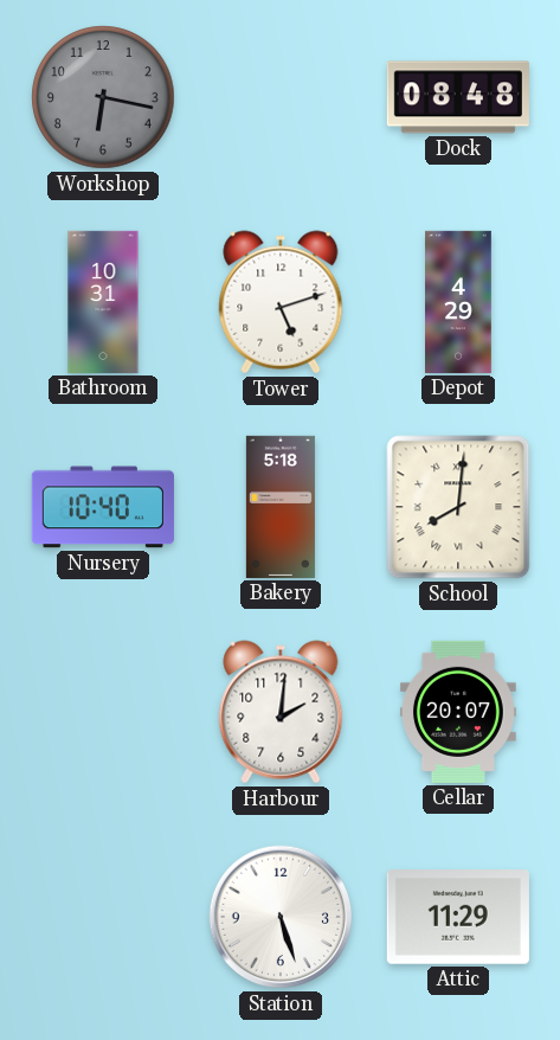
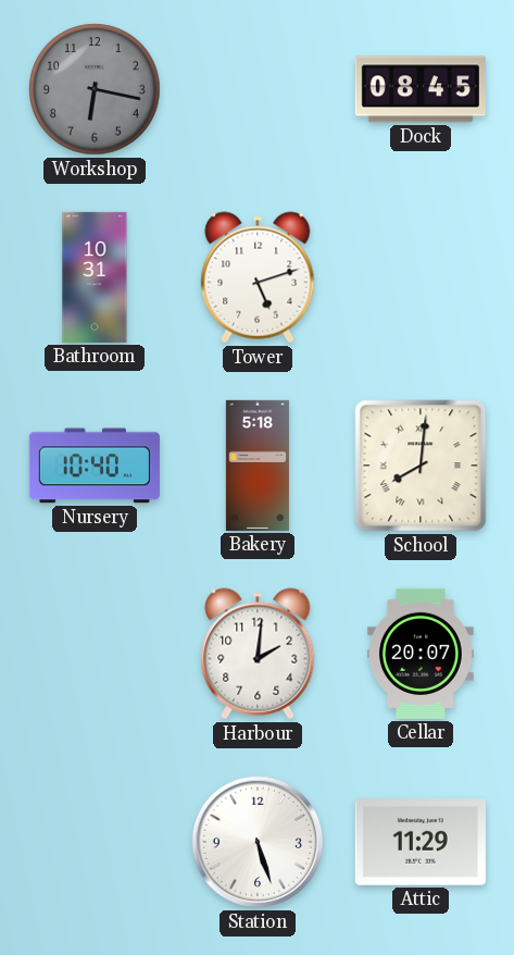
Dock: 08:48 -> 08:45
Depot: 4:29 -> none
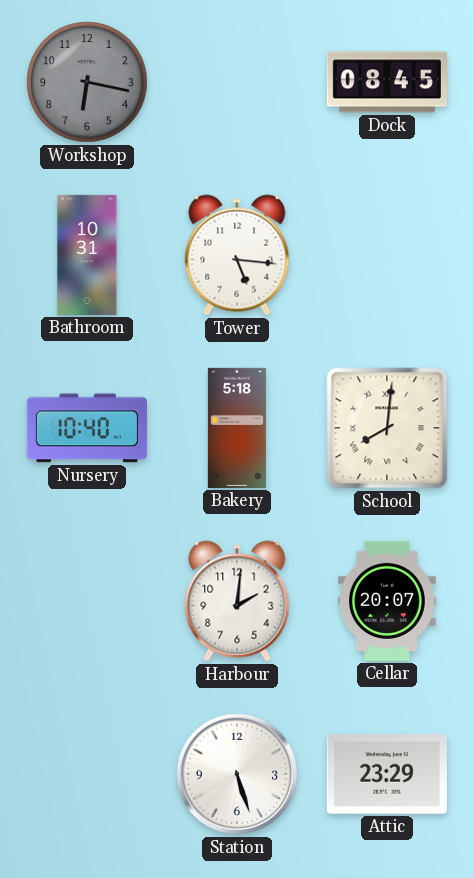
Tower: 5:12 -> 5:16
Attic: 11:29 -> 23:29
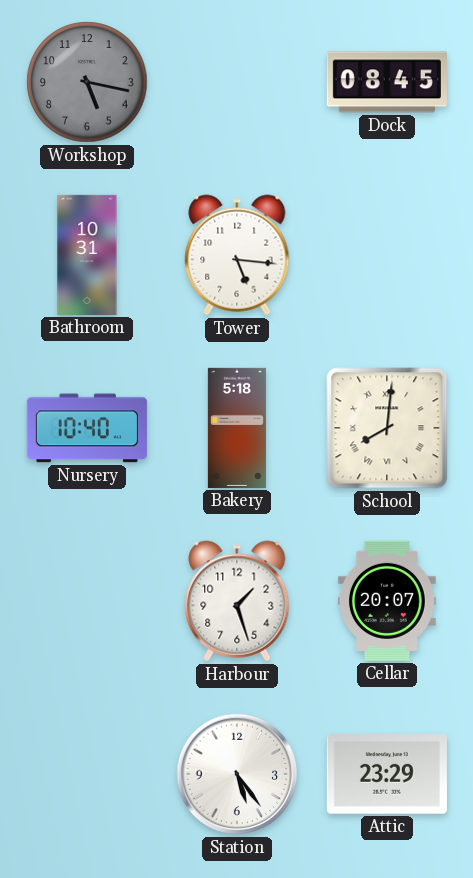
Workshop: 6:17 -> 5:17
Harbour: 2:01 -> 1:27
Station: 5:27 -> 5:24
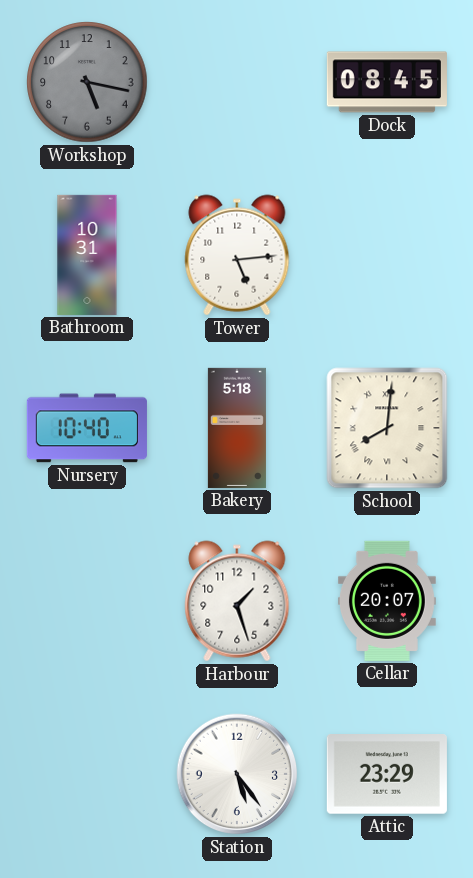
Tower: 5:16 -> 5:14
